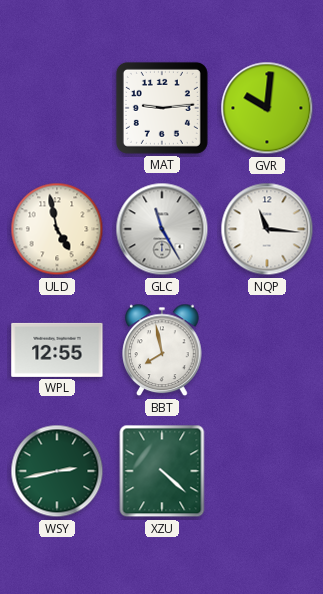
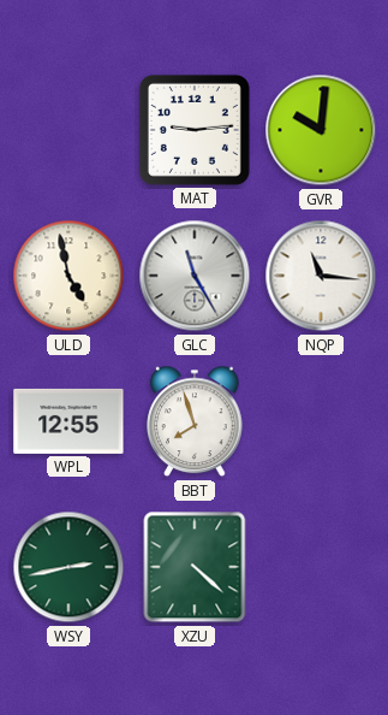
BBT: 7:58 -> 7:57
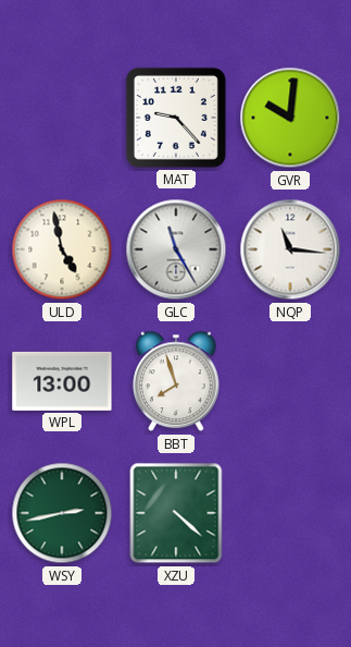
MAT: 9:14 -> 9:23
WPL: 12:55 -> 13:00
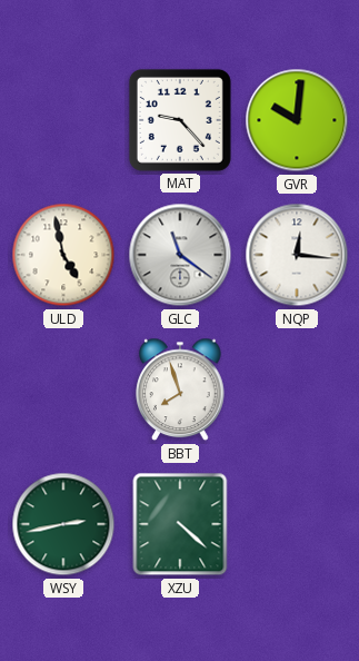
GLC: 11:25 -> 11:21
NQP: 11:16 -> 12:16
WPL: 13:00 -> none
